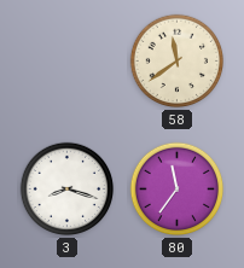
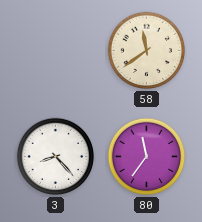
3: 8:18 -> 8:23
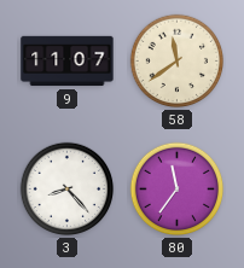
9: none -> 11:07
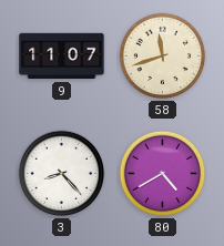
58: 11:39 -> 11:42
80: 11:36 -> 4:40
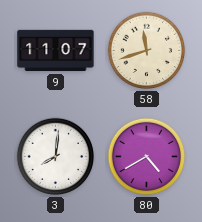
3: 8:23 -> 8:01
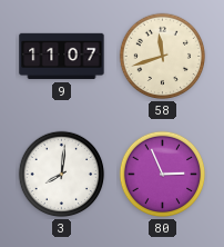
80: 4:40 -> 2:56
